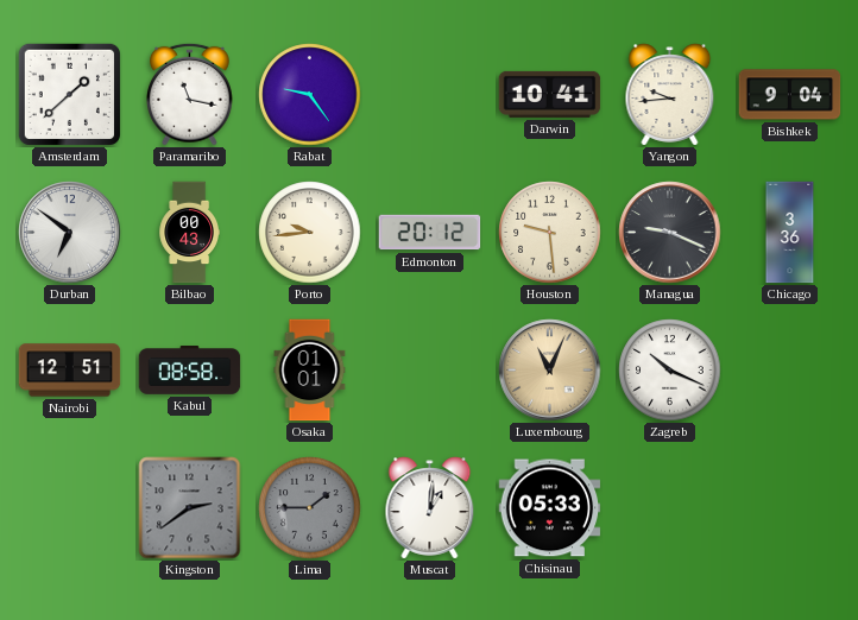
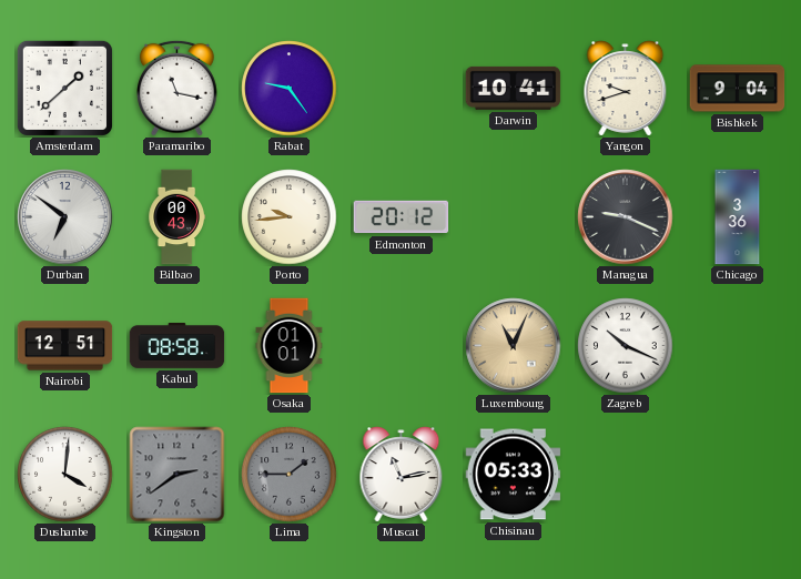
Yangon: 9:44 -> 9:42
Houston: 9:29 -> none
Dushanbe: none -> 4:01
Muscat: 1:01 -> 11:13
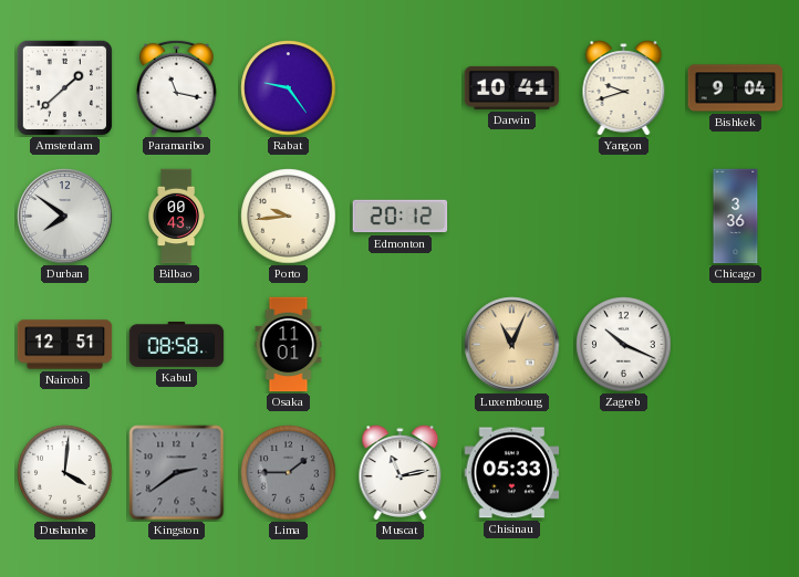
Durban: 6:51 -> 7:51
Managua: 9:19 -> none
Osaka: 01:01 -> 11:01
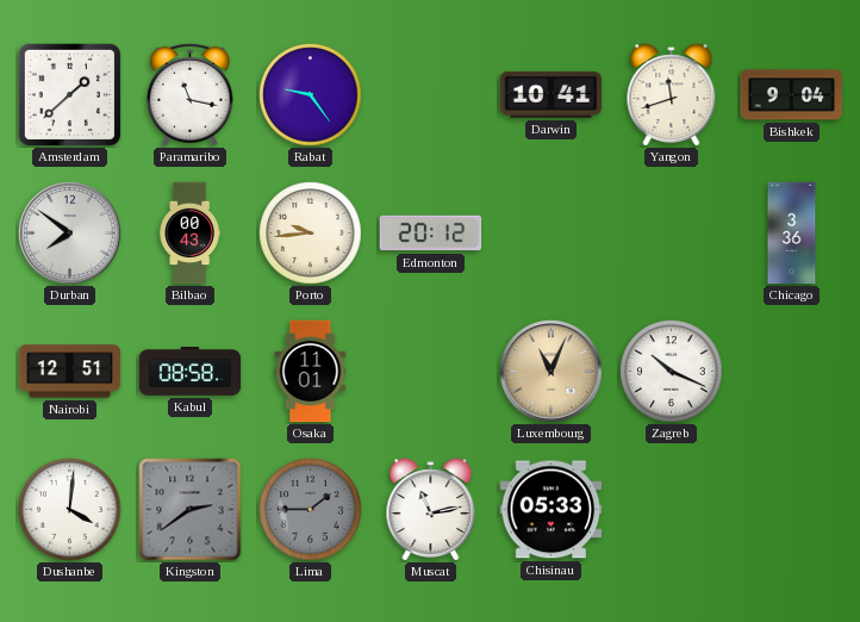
Yangon: 9:42 -> 11:42
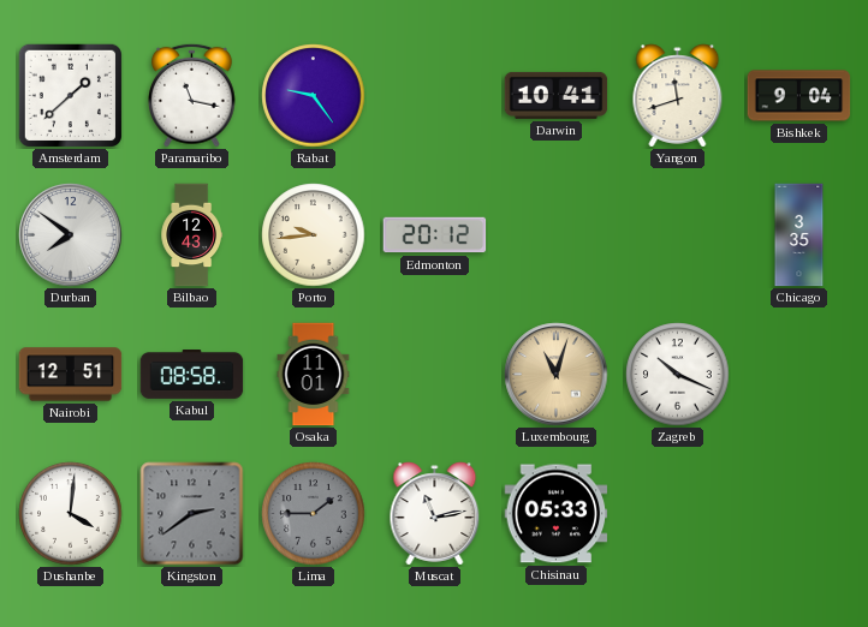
Bilbao: 00:43 -> 12:43
Chicago: 3:36 -> 3:35
Luxembourg: 11:04 -> 11:03
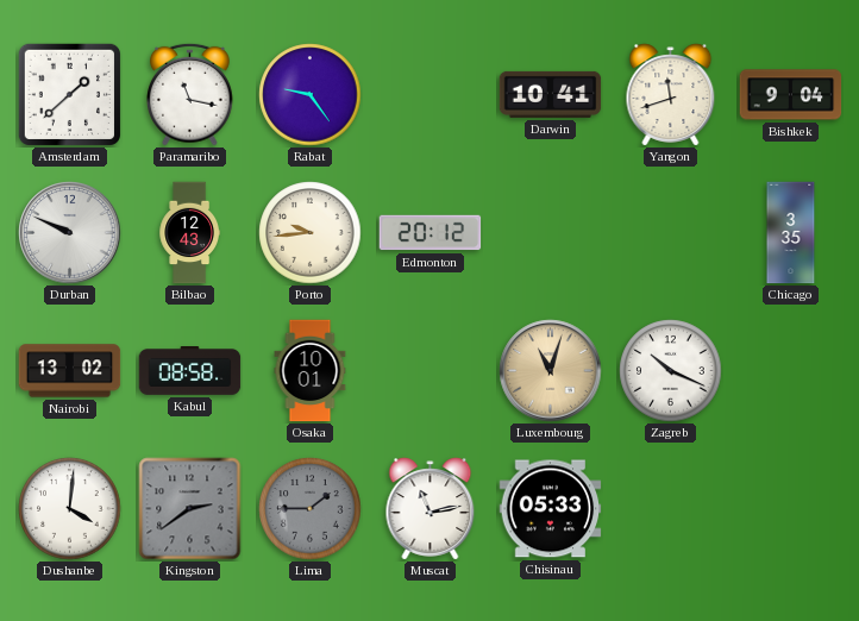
Durban: 7:51 -> 9:49
Nairobi: 12:51 -> 13:02
Osaka: 11:01 -> 10:01
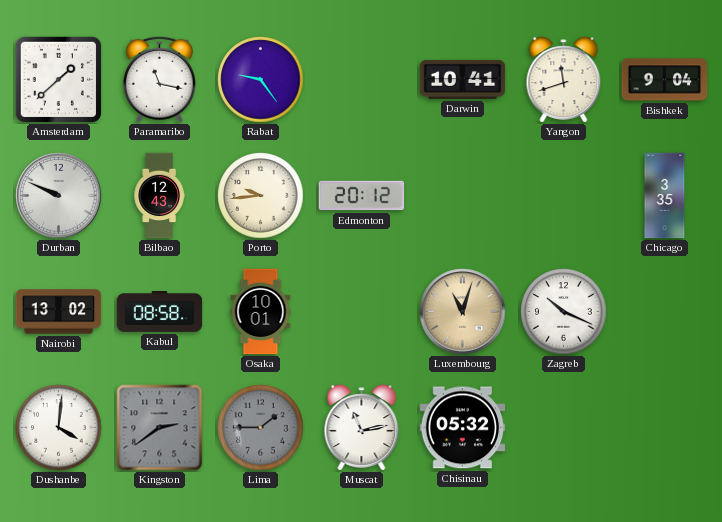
Chisinau: 05:33 -> 05:32
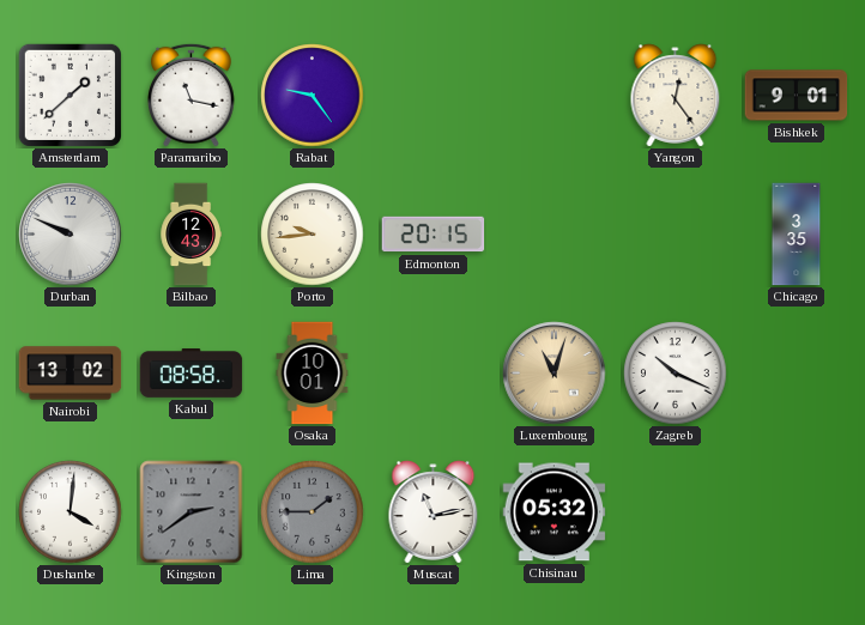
Darwin: 10:41 -> none
Yangon: 11:42 -> 12:24
Bishkek: 9:04 -> 9:01
Edmonton: 20:12 -> 20:15
